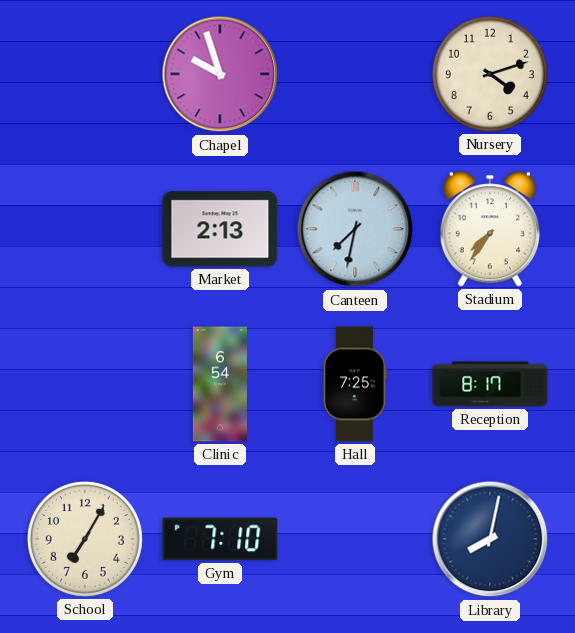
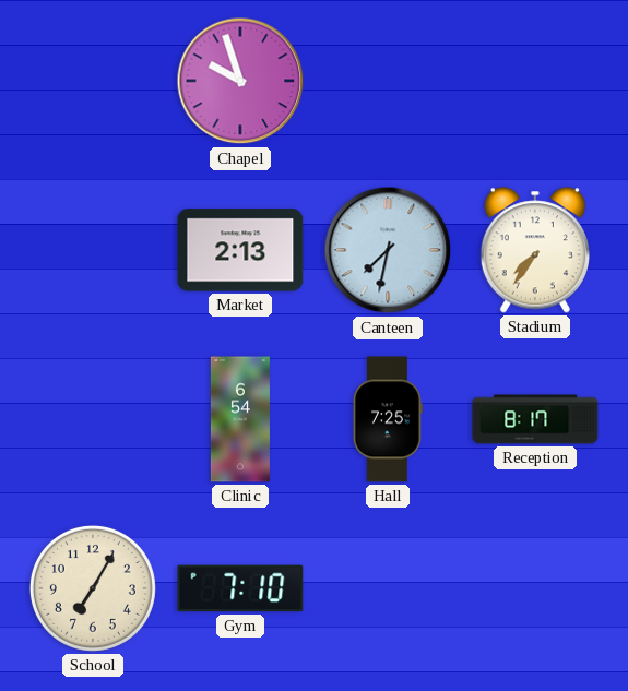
Nursery: 4:12 -> none
Library: 8:02 -> none
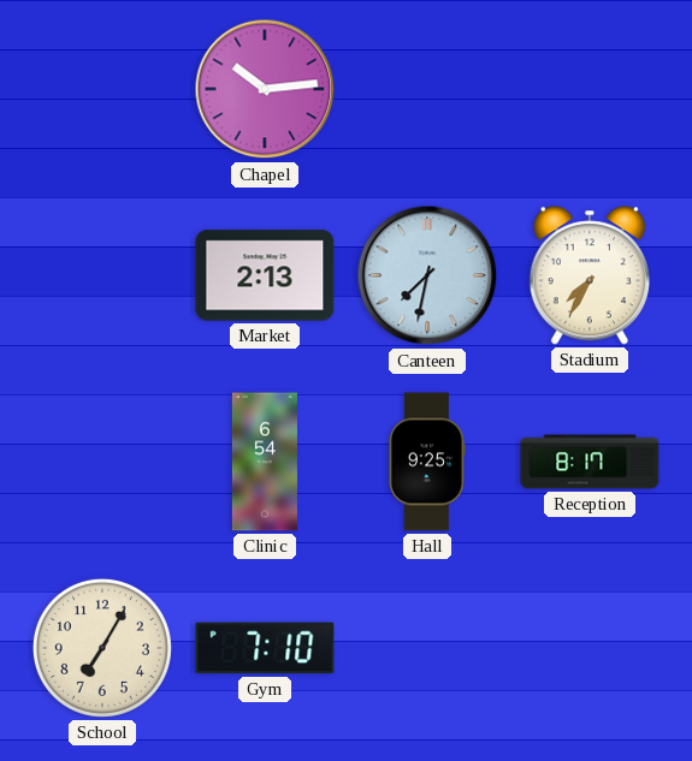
Chapel: 9:57 -> 10:14
Stadium: 7:36 -> 7:35
Hall: 7:25 -> 9:25
